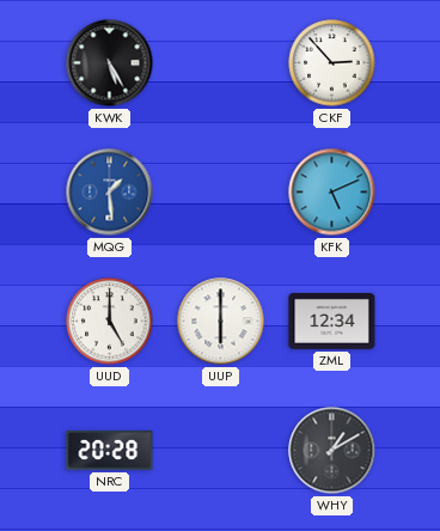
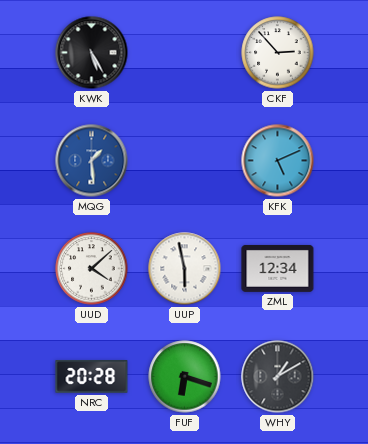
UUD: 5:00 -> 4:08
UUP: 6:00 -> 5:58
FUF: none -> 6:18
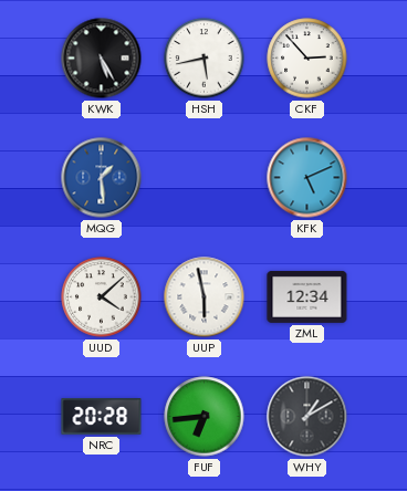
HSH: none -> 5:43
FUF: 6:18 -> 6:44
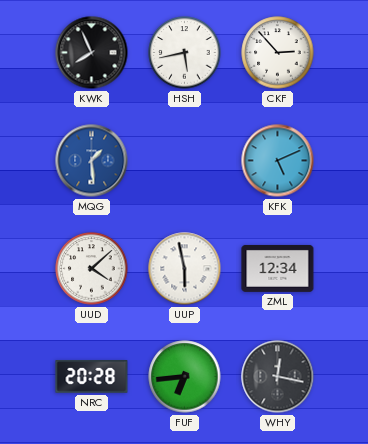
KWK: 5:25 -> 7:56
WHY: 1:10 -> 12:17
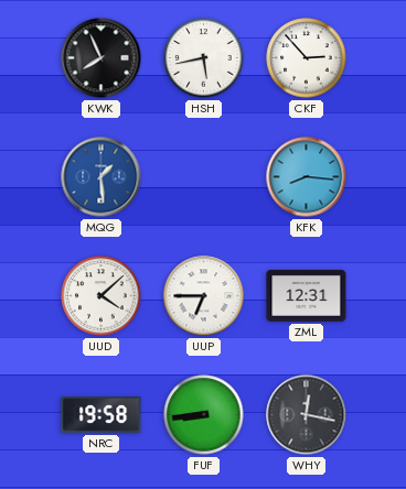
KFK: 5:11 -> 8:16
UUP: 5:58 -> 6:45
ZML: 12:34 -> 12:31
NRC: 20:28 -> 19:58
FUF: 6:44 -> 8:44
